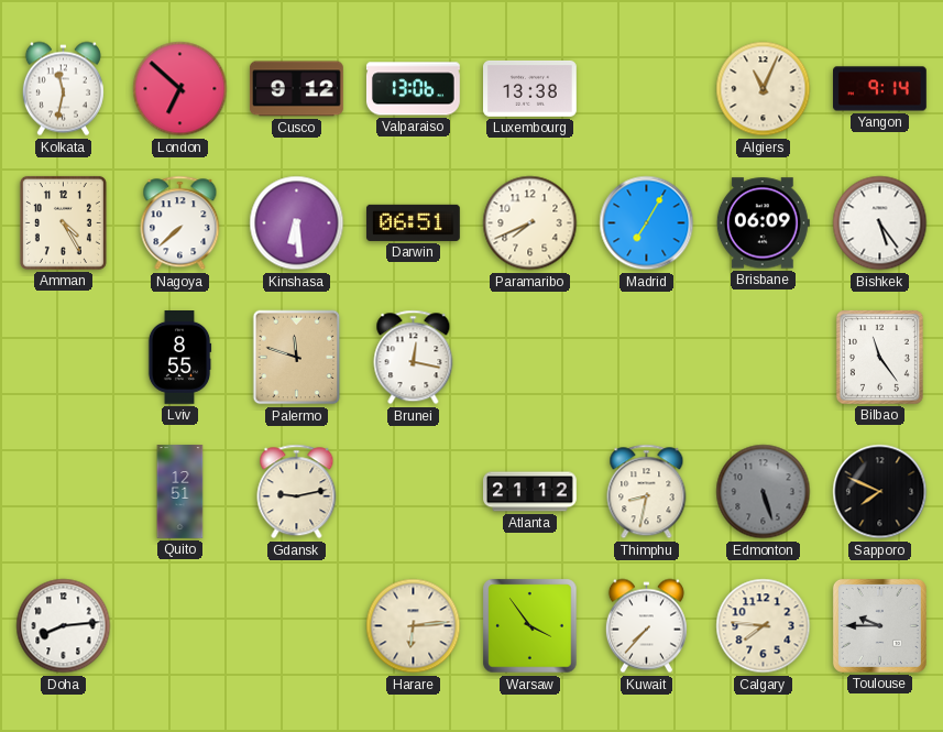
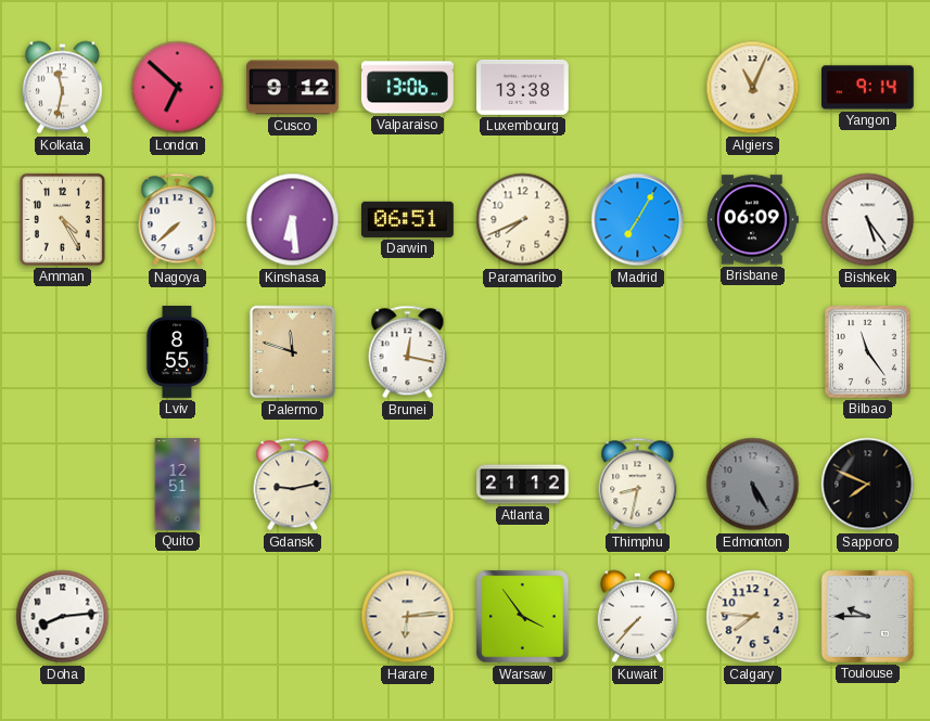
Edmonton: 5:27 -> 5:25
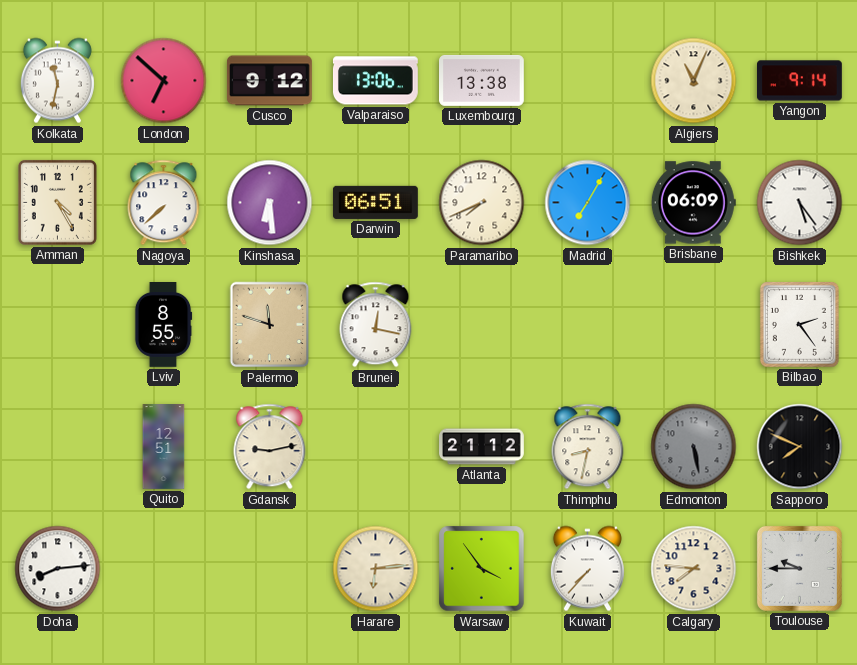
Bilbao: 11:24 -> 2:24
Edmonton: 5:25 -> 5:28
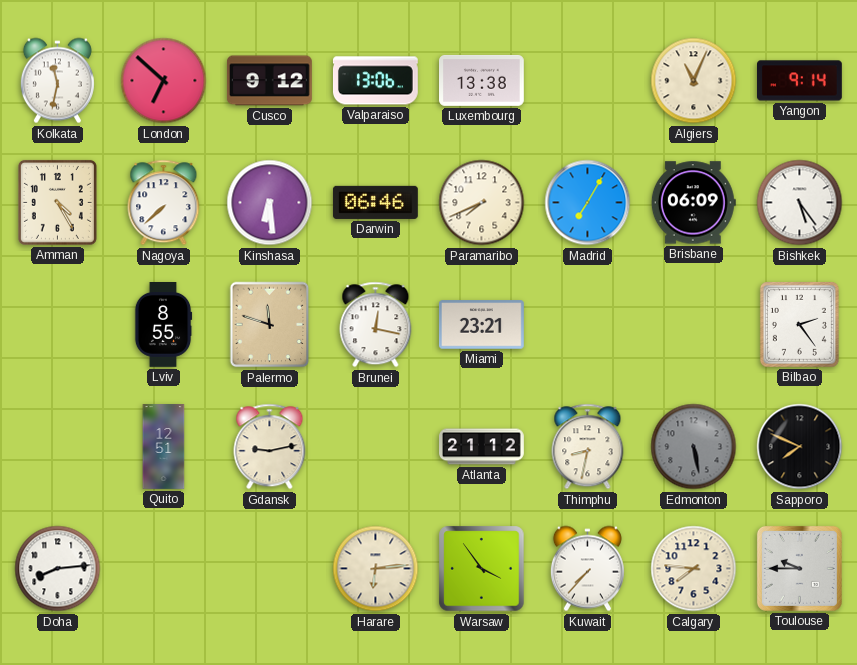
Darwin: 06:51 -> 06:46
Miami: none -> 23:21
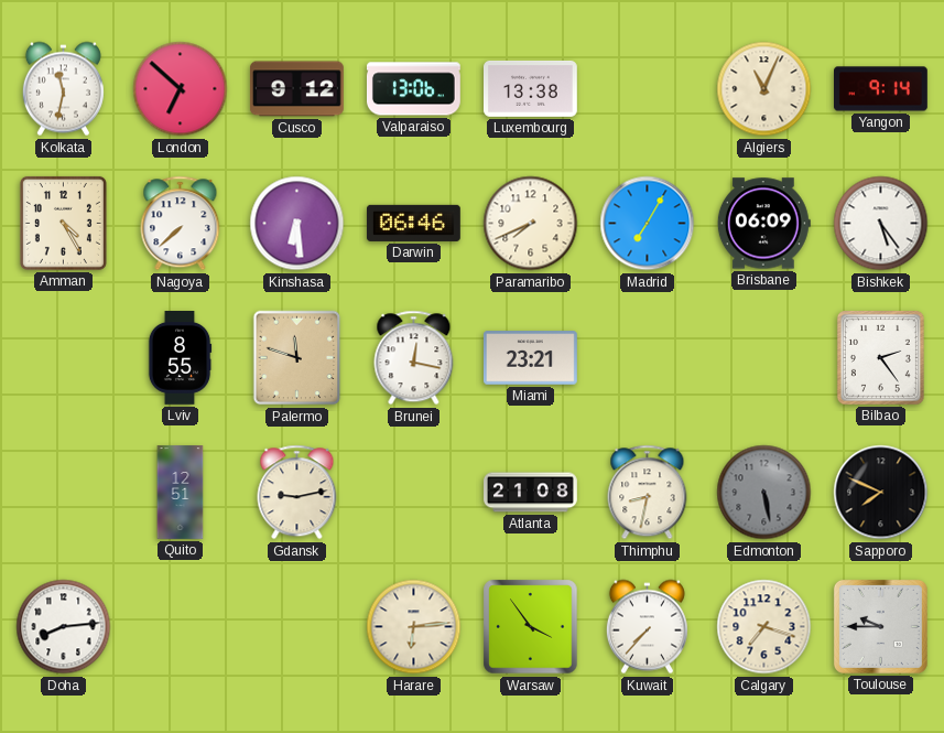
Atlanta: 21:12 -> 21:08
Calgary: 7:46 -> 7:18
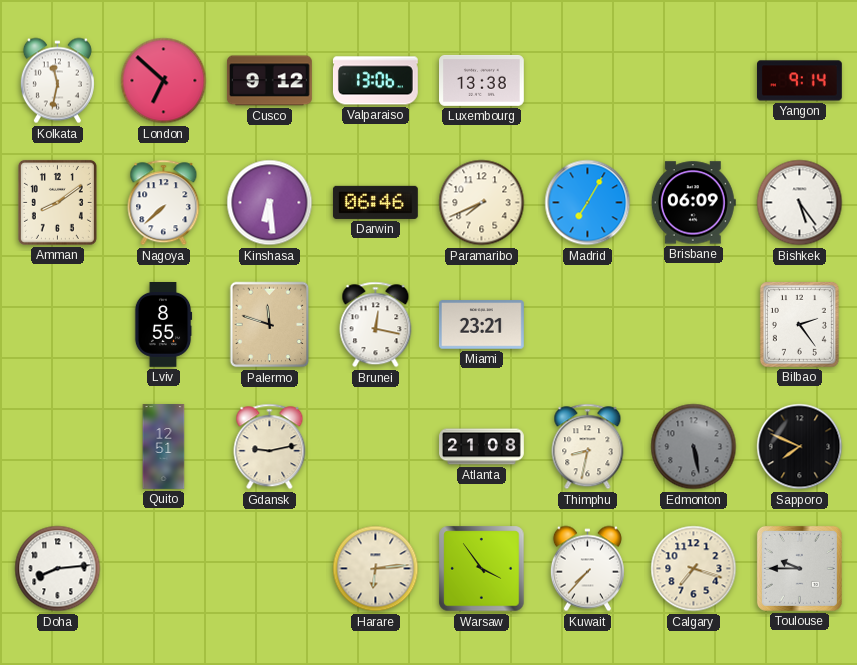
Algiers: 11:04 -> none
Amman: 4:25 -> 8:09
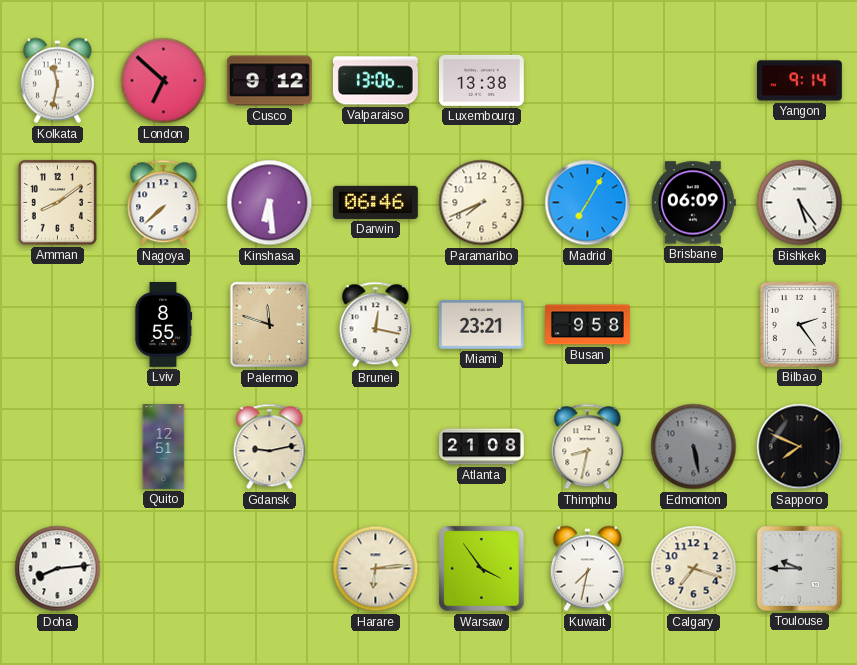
Busan: none -> 9:58
Kuwait: 7:37 -> 7:32
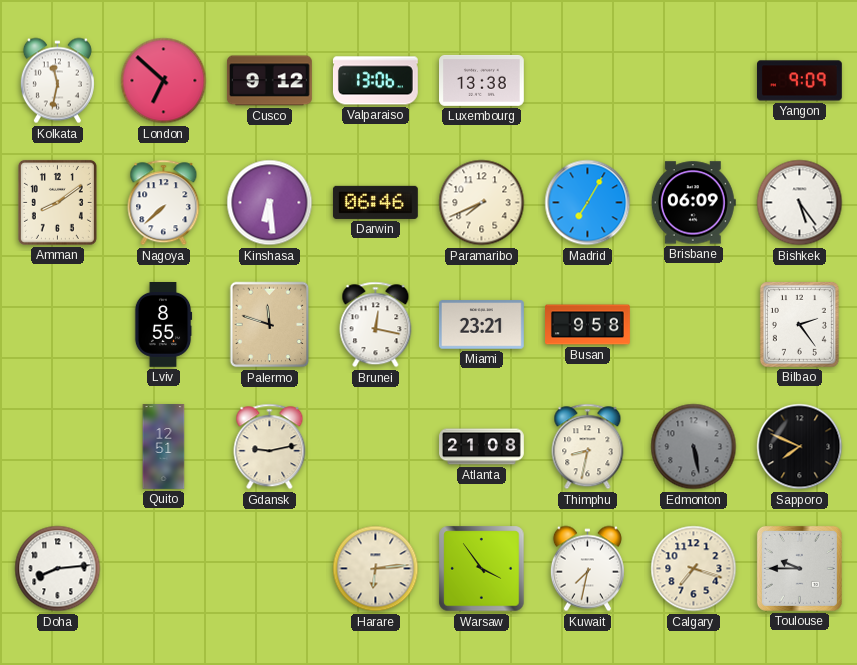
Yangon: 9:14 -> 9:09
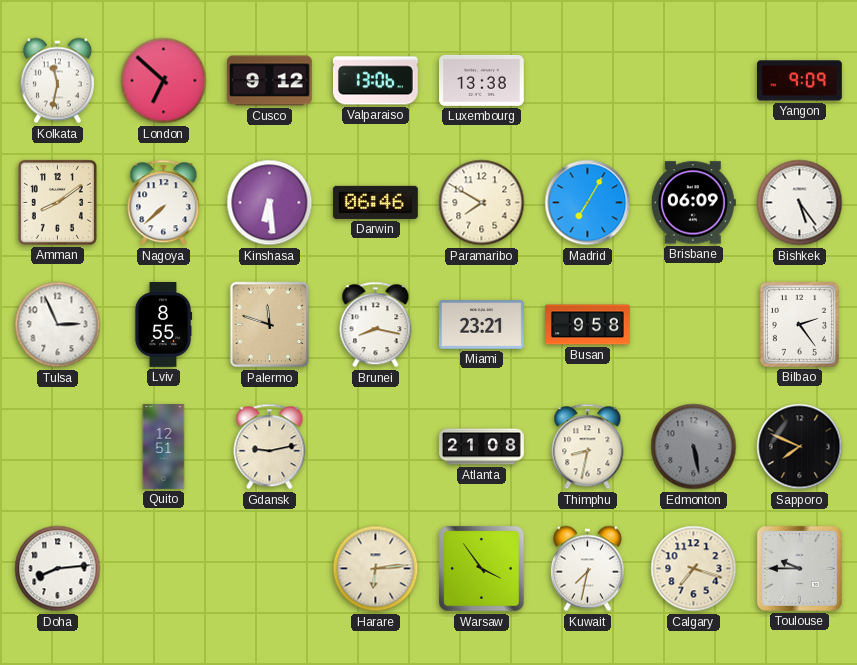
Paramaribo: 7:41 -> 7:50
Tulsa: none -> 2:56
Brunei: 12:17 -> 8:17
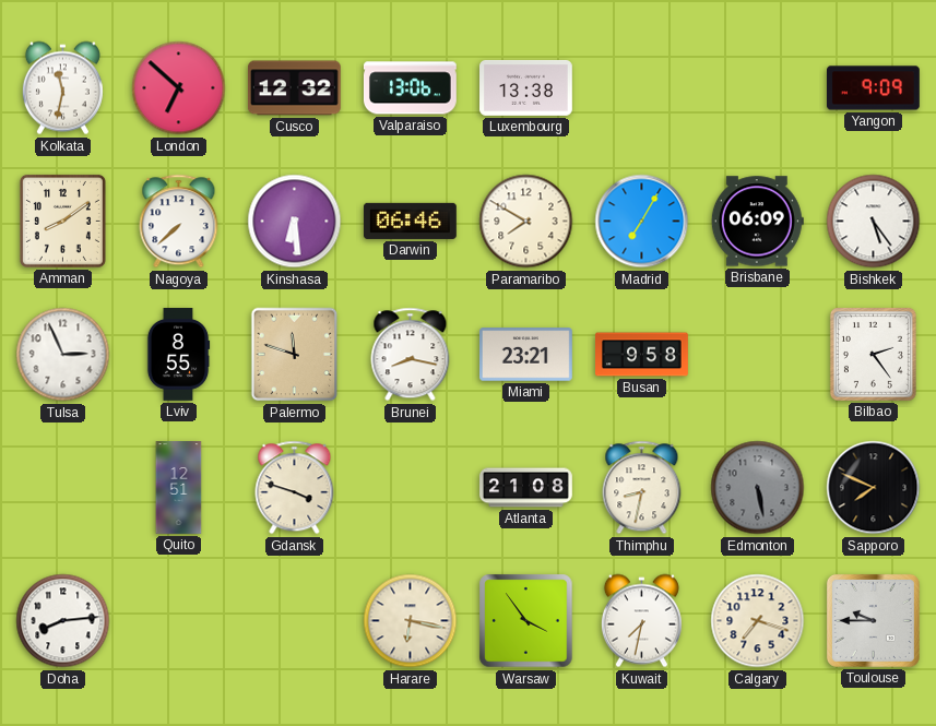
Cusco: 9:12 -> 12:32
Gdansk: 9:13 -> 3:48
Harare: 6:14 -> 6:17
